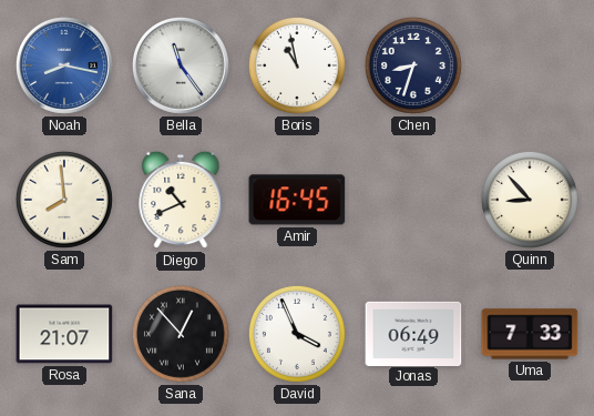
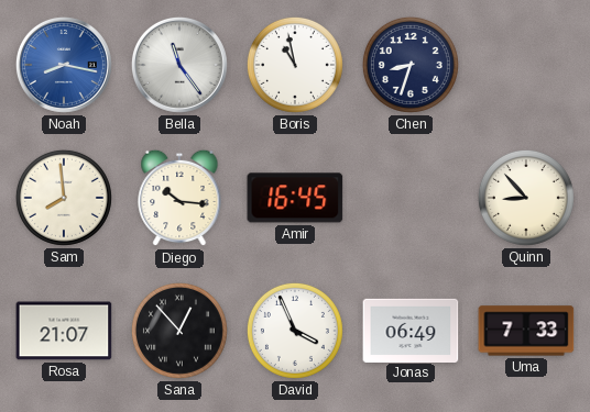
Diego: 10:41 -> 10:16
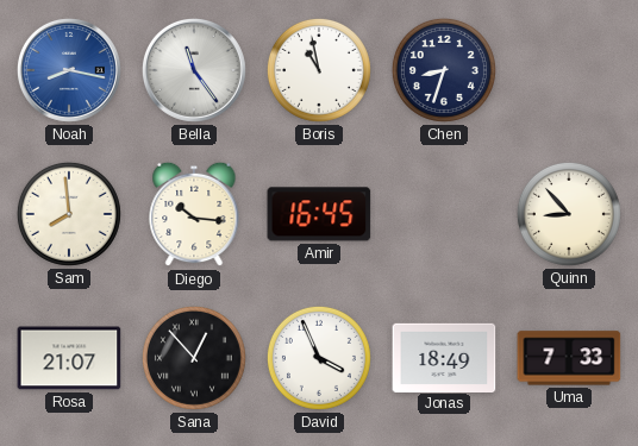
Jonas: 06:49 -> 18:49
